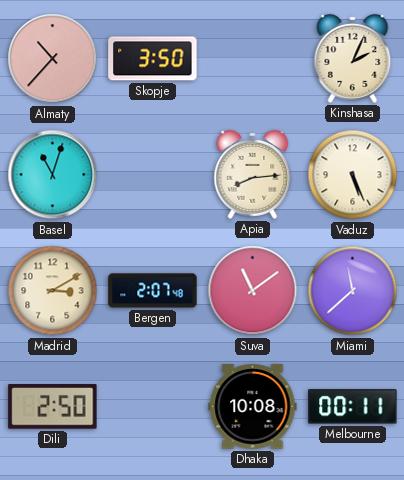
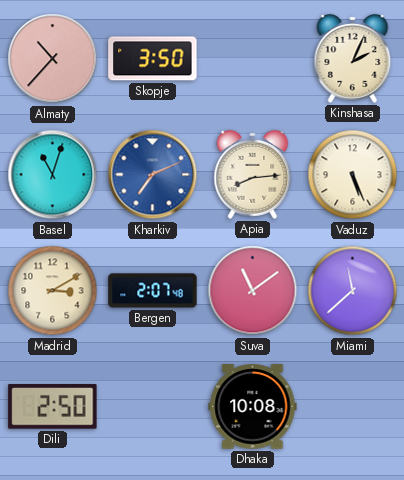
Kharkiv: none -> 7:11
Melbourne: 00:11 -> none
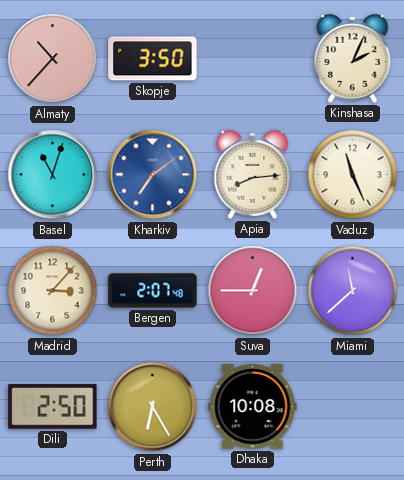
Kharkiv: 7:11 -> 7:09
Vaduz: 5:26 -> 11:26
Madrid: 3:10 -> 3:07
Suva: 11:09 -> 12:45
Perth: none -> 6:25
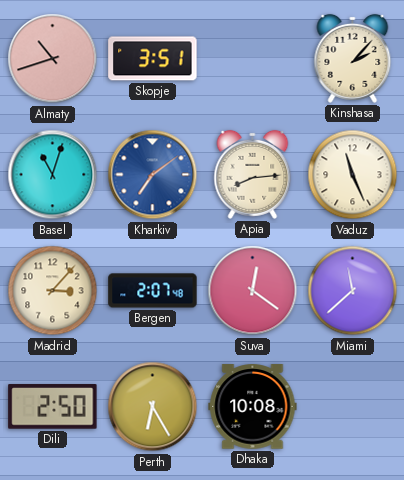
Almaty: 10:37 -> 10:42
Skopje: 3:50 -> 3:51
Kinshasa: 2:04 -> 2:07
Suva: 12:45 -> 12:21
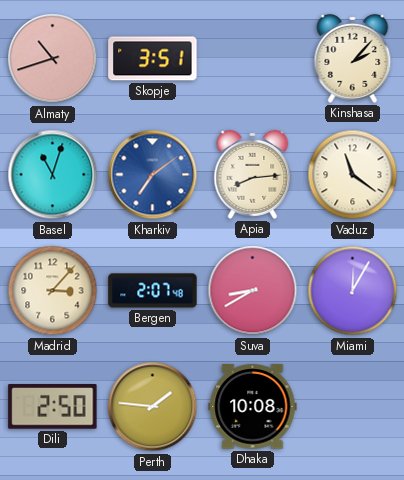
Vaduz: 11:26 -> 11:21
Suva: 12:21 -> 8:40
Miami: 11:38 -> 12:05
Perth: 6:25 -> 1:46
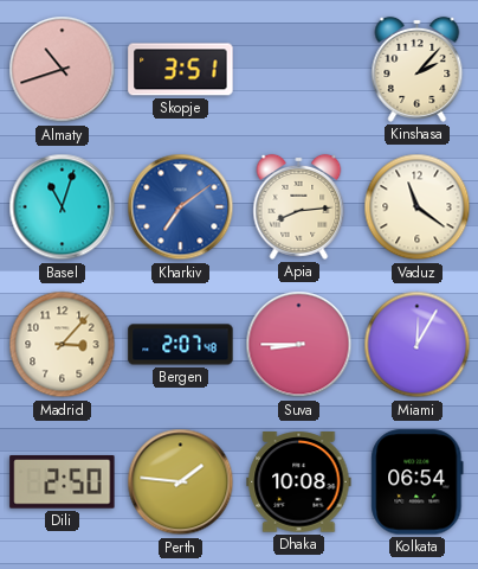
Suva: 8:40 -> 8:45
Kolkata: none -> 06:54
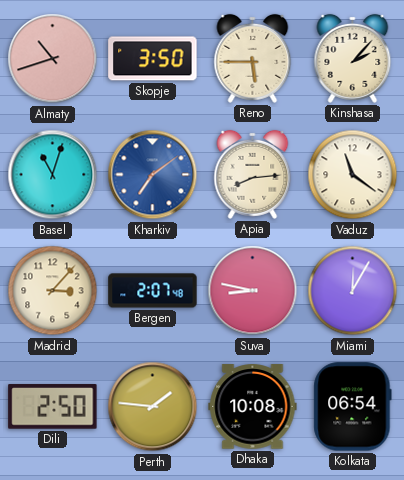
Skopje: 3:51 -> 3:50
Reno: none -> 5:45
Suva: 8:45 -> 8:47
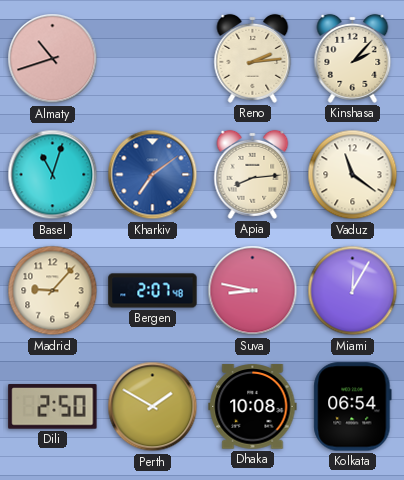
Skopje: 3:50 -> none
Reno: 5:45 -> 2:14
Madrid: 3:07 -> 9:07
Perth: 1:46 -> 1:50
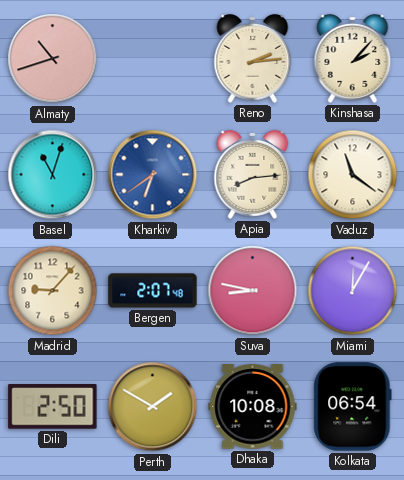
Kharkiv: 7:09 -> 6:39
